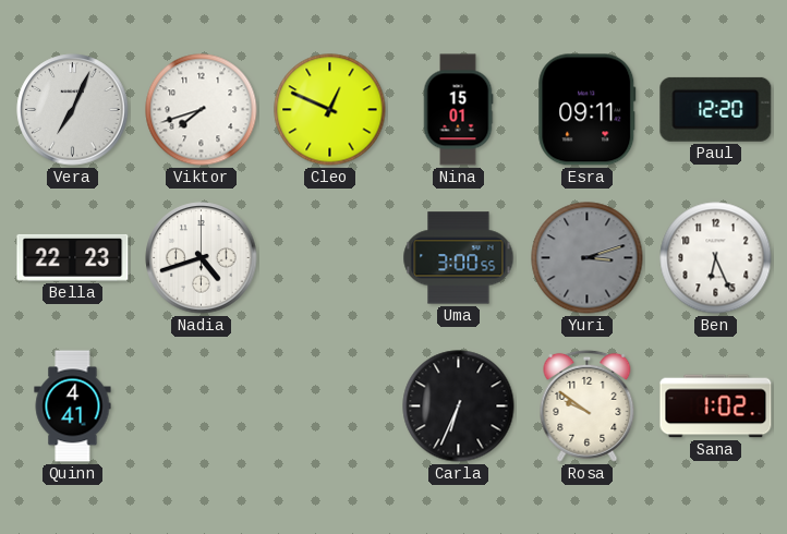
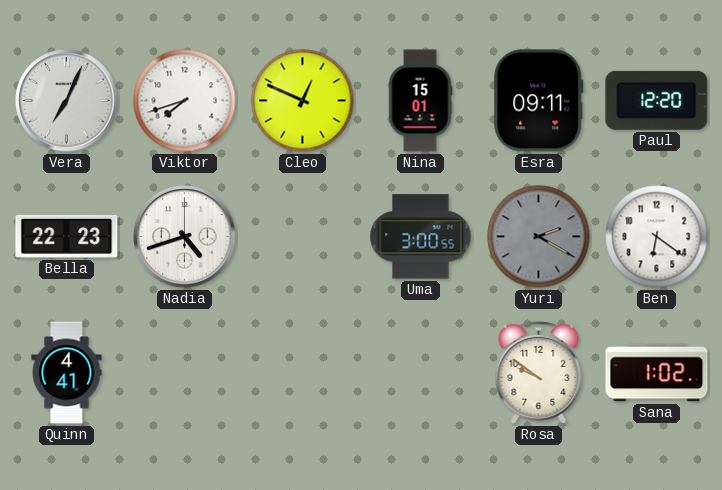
Yuri: 3:12 -> 2:20
Ben: 6:26 -> 6:21
Carla: 6:34 -> none
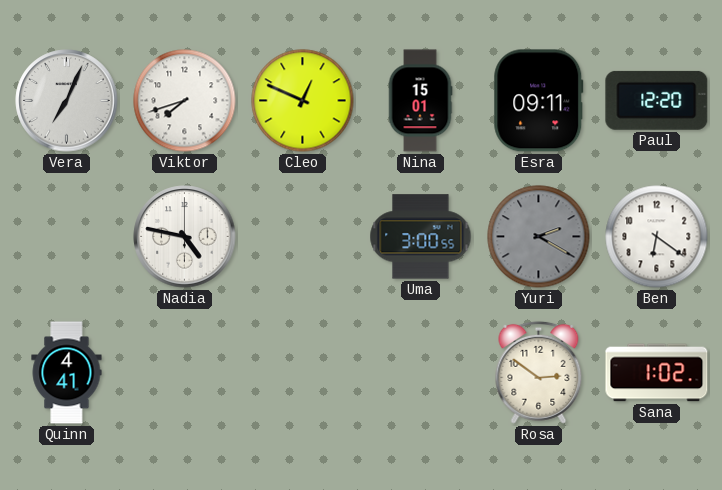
Bella: 22:23 -> none
Nadia: 4:42 -> 4:47
Rosa: 9:51 -> 2:51
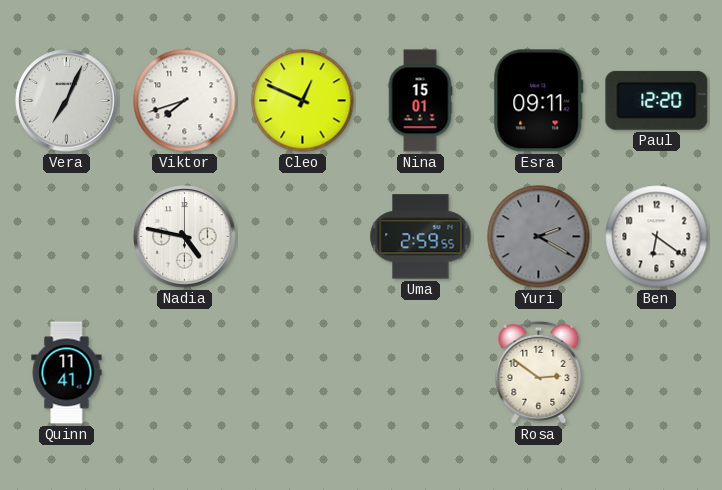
Uma: 3:00 -> 2:59
Quinn: 4:41 -> 11:41
Sana: 1:02 -> none
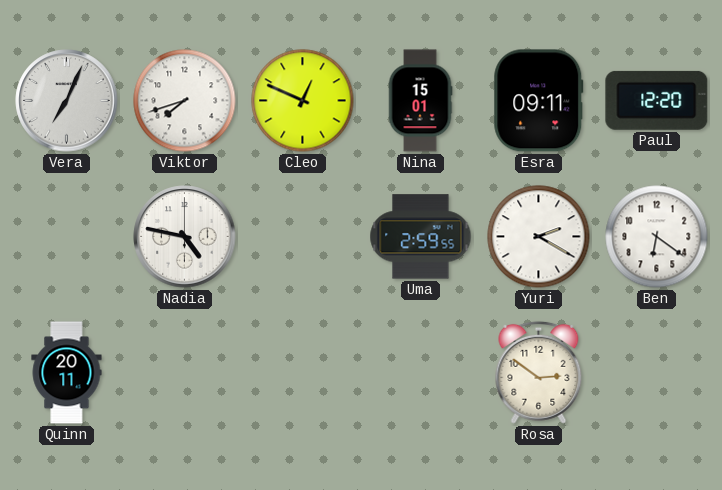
Yuri dial: grey -> white
Quinn: 11:41 -> 20:11
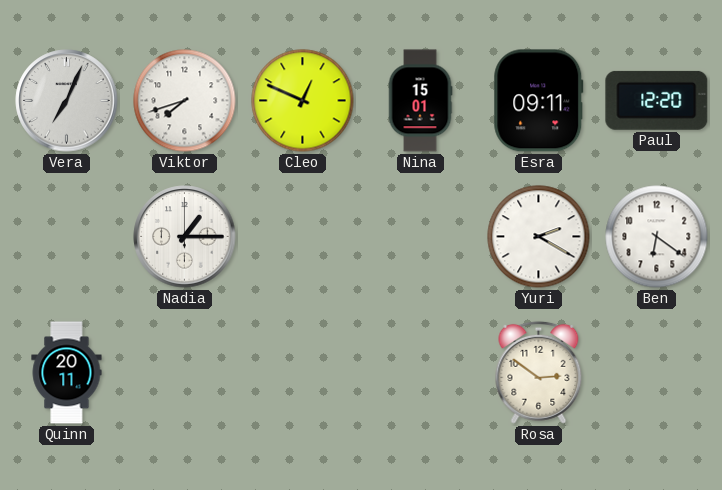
Nadia: 4:47 -> 1:15
Uma: 2:59 -> none
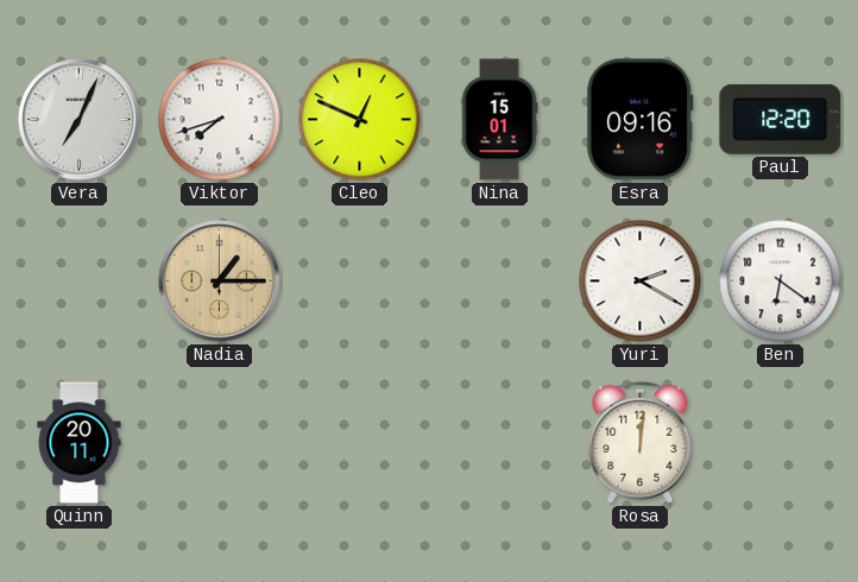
Esra: 09:11 -> 09:16
Nadia dial: white -> champagne
Rosa: 2:51 -> 12:01
